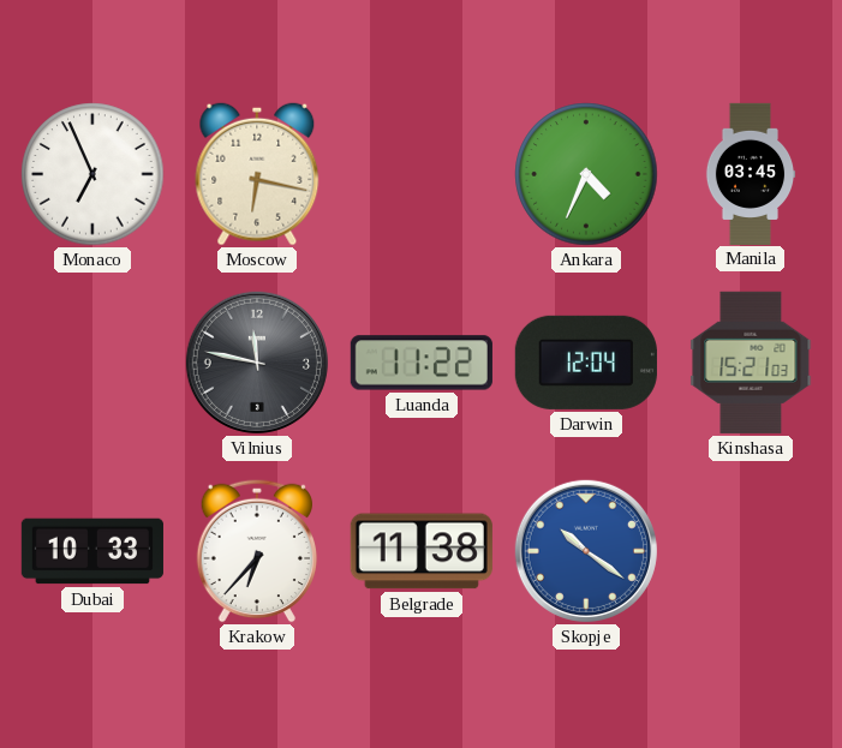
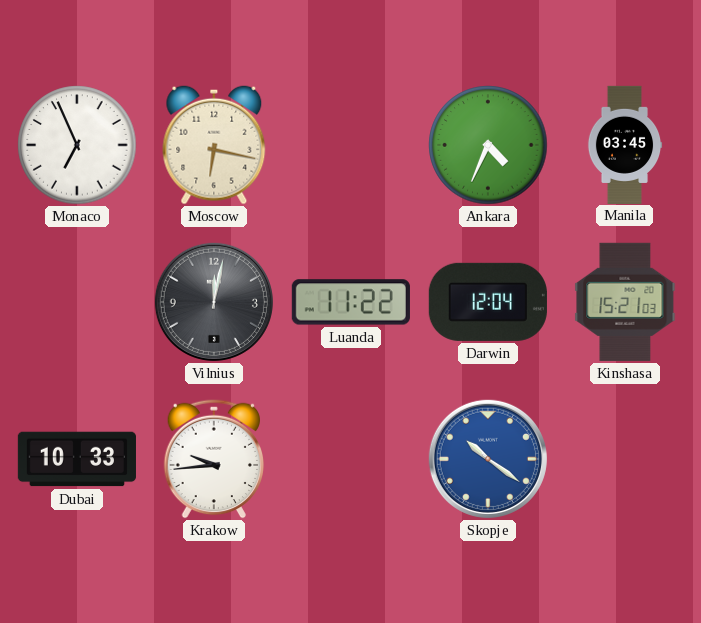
Vilnius: 11:47 -> 12:02
Krakow: 6:37 -> 9:44
Belgrade: 11:38 -> none
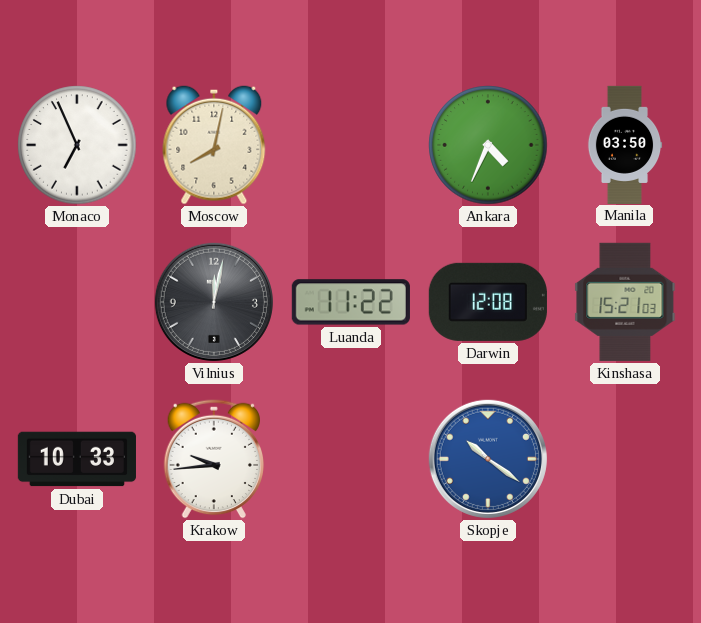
Moscow: 6:17 -> 8:02
Manila: 03:45 -> 03:50
Darwin: 12:04 -> 12:08
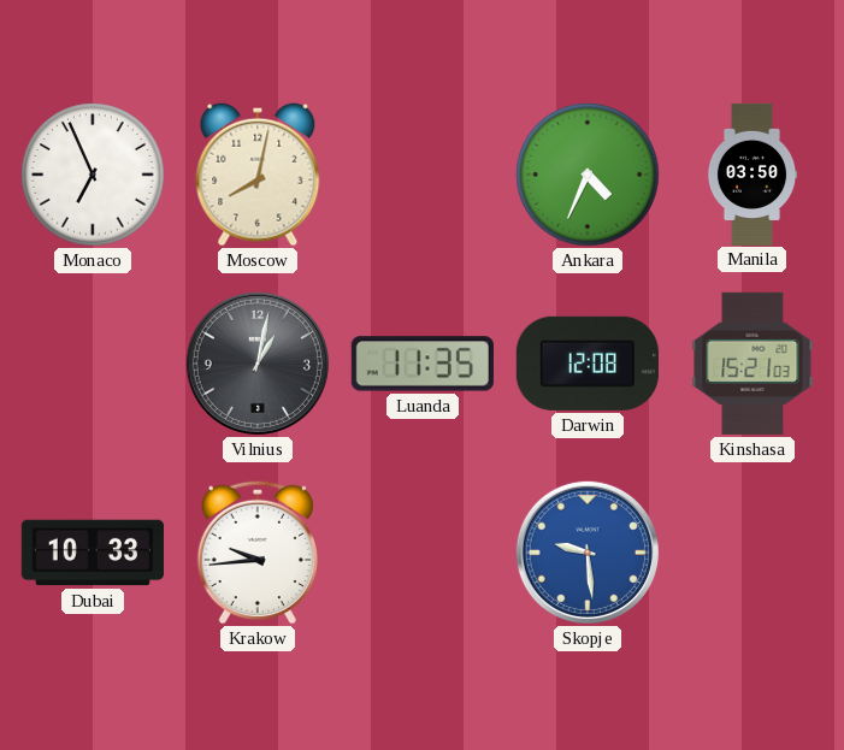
Vilnius: 12:02 -> 1:02
Luanda: 11:22 -> 11:35
Skopje: 10:21 -> 9:29
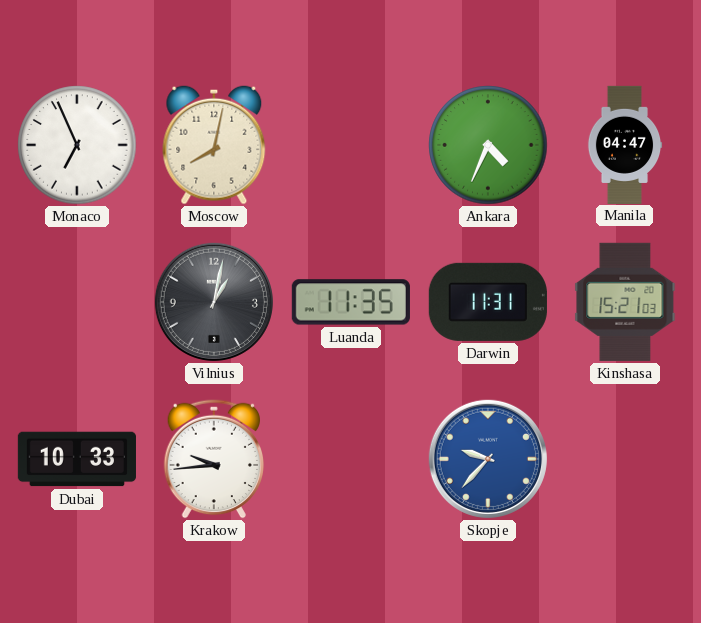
Manila: 03:50 -> 04:47
Darwin: 12:08 -> 11:31
Skopje: 9:29 -> 9:37
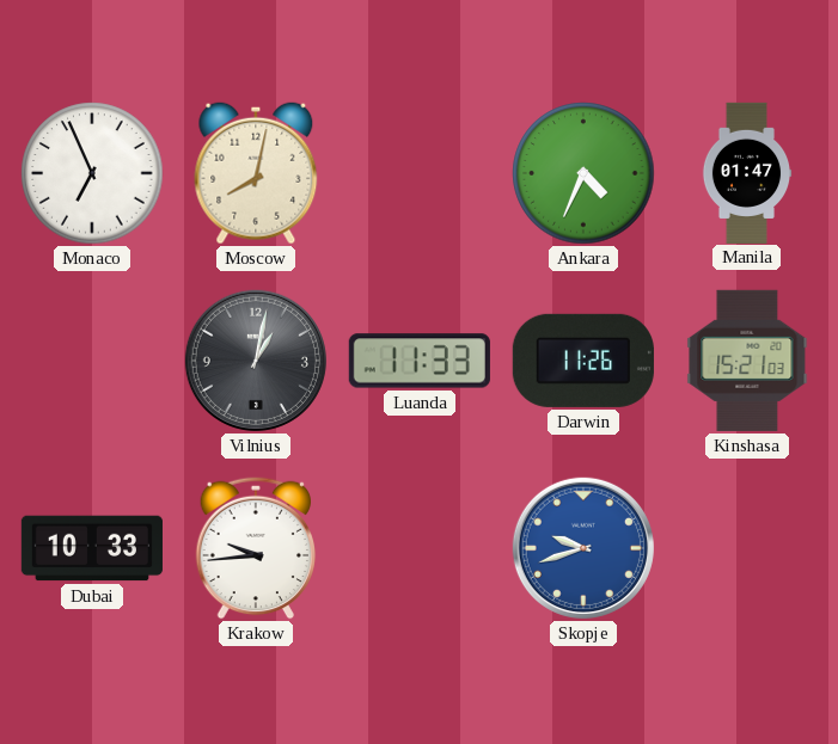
Manila: 04:47 -> 01:47
Luanda: 11:35 -> 11:33
Darwin: 11:31 -> 11:26
Skopje: 9:37 -> 9:42
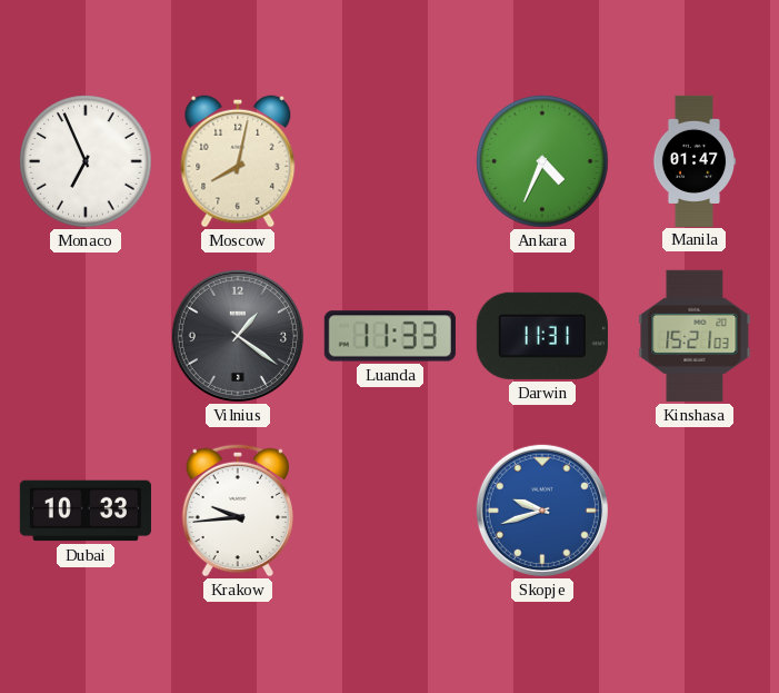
Vilnius: 1:02 -> 1:21
Darwin: 11:26 -> 11:31
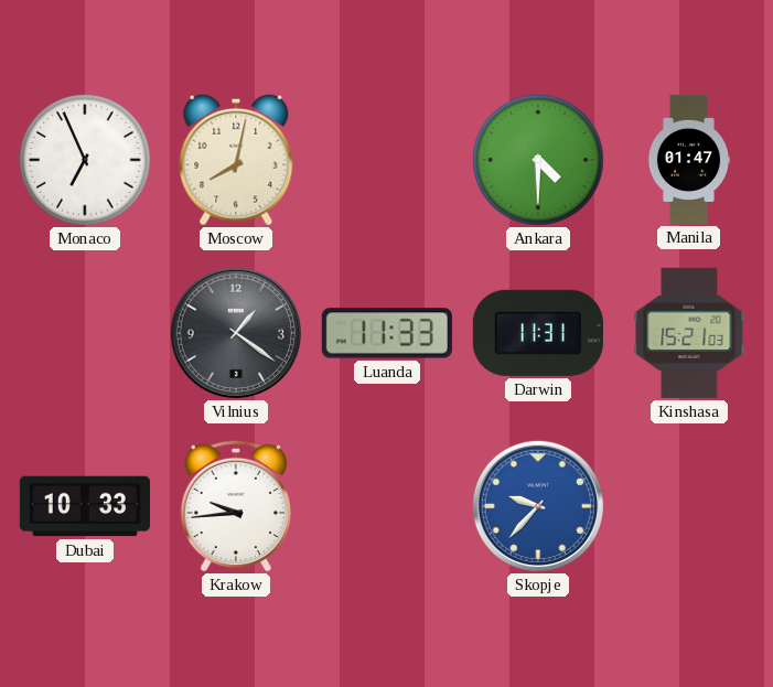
Ankara: 4:34 -> 4:30
Skopje: 9:42 -> 9:37
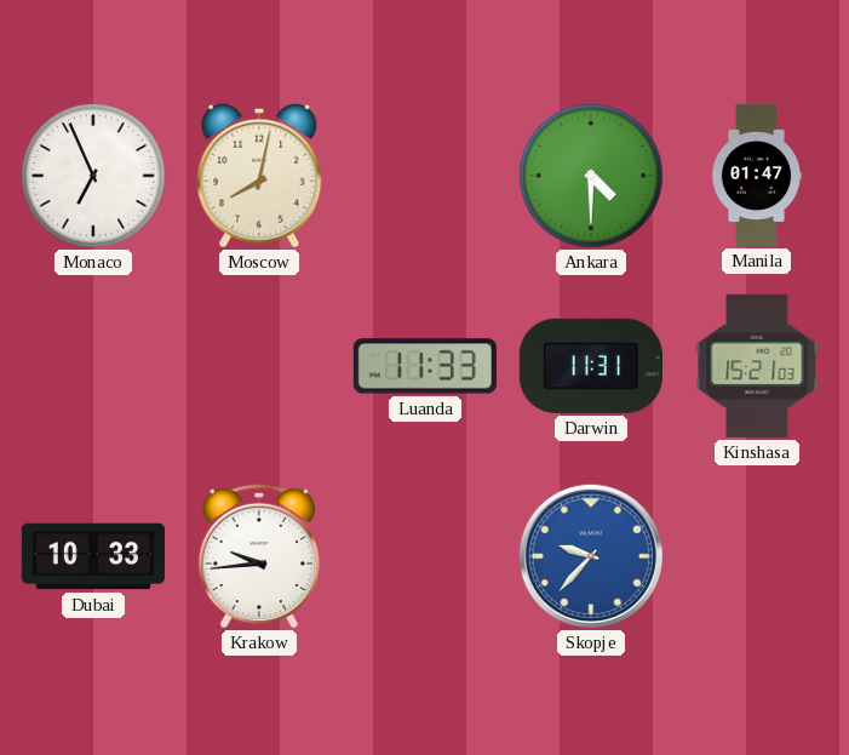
Vilnius: 1:21 -> none
